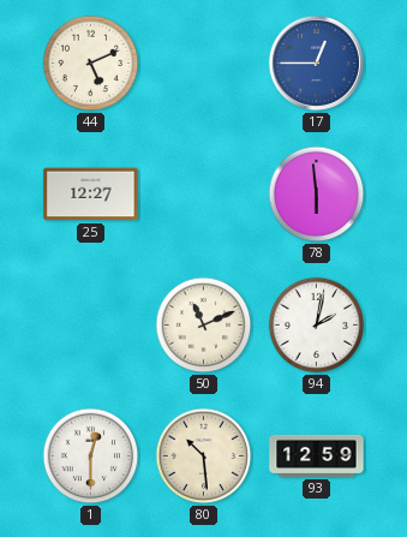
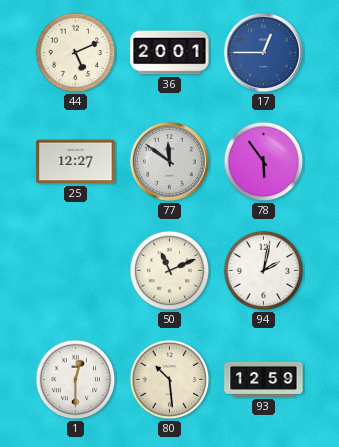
36: none -> 20:01
77: none -> 11:51
78: 5:59 -> 5:54
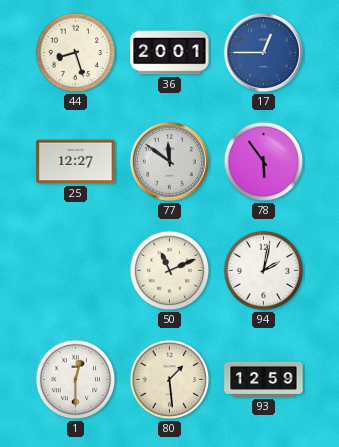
44: 5:11 -> 8:27
80: 10:29 -> 1:29
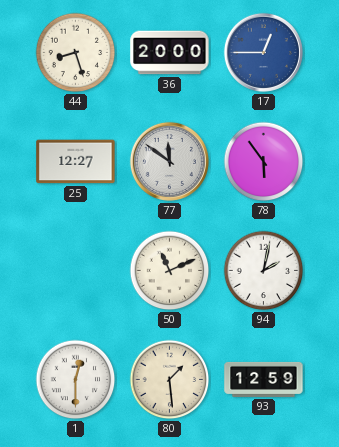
36: 20:01 -> 20:00
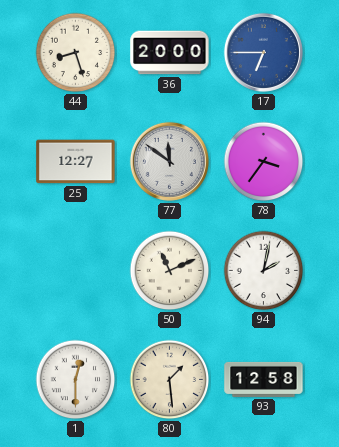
17: 12:45 -> 6:45
78: 5:54 -> 3:36
93: 12:59 -> 12:58
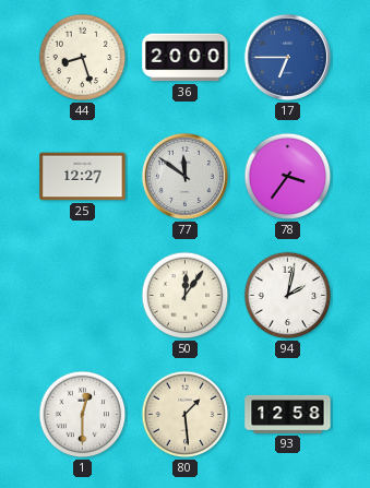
50: 11:11 -> 12:06
